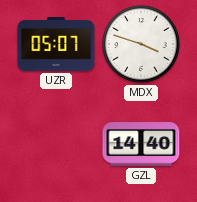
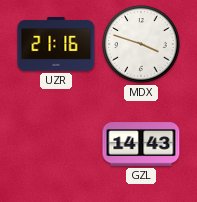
UZR: 05:07 -> 21:16
GZL: 14:40 -> 14:43
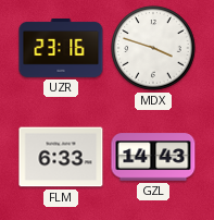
UZR: 21:16 -> 23:16
FLM: none -> 6:33
